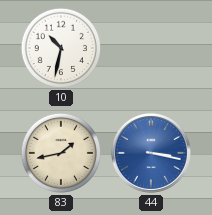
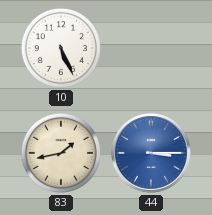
10: 10:32 -> 5:26
44: 3:17 -> 3:15
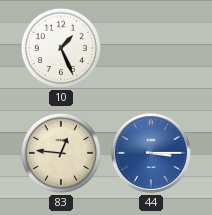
10: 5:26 -> 1:26
83: 1:43 -> 12:46
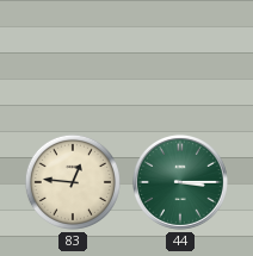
10: 1:26 -> none
44 dial: blue -> green
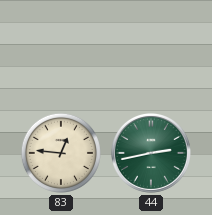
44: 3:15 -> 2:43
